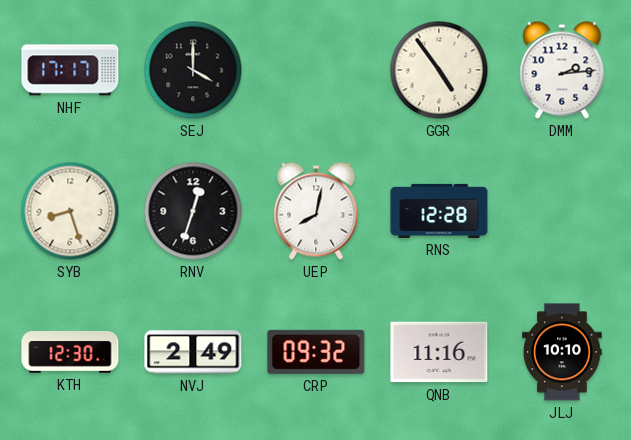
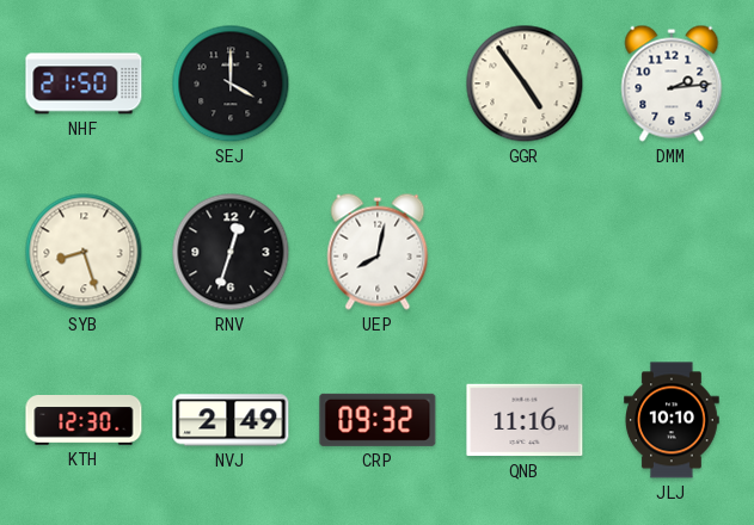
NHF: 17:17 -> 21:50
RNS: 12:28 -> none
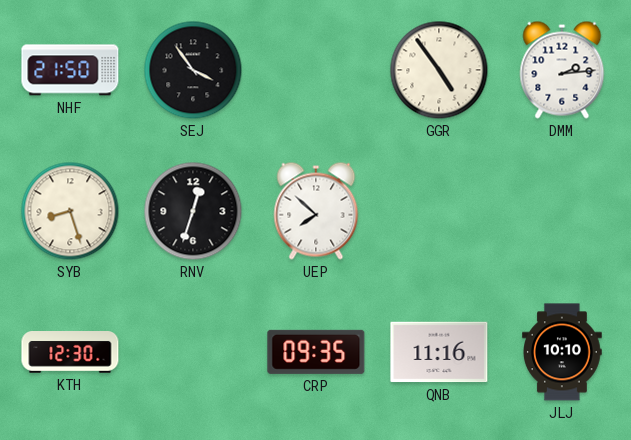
SEJ: 4:00 -> 3:54
UEP: 8:02 -> 7:52
NVJ: 2:49 -> none
CRP: 09:32 -> 09:35
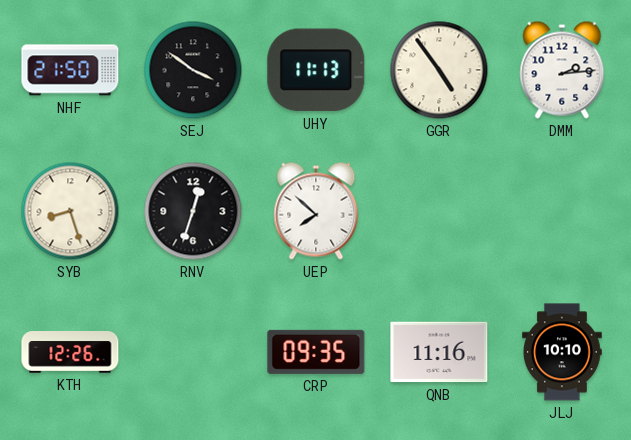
SEJ: 3:54 -> 3:51
UHY: none -> 11:13
KTH: 12:30 -> 12:26
